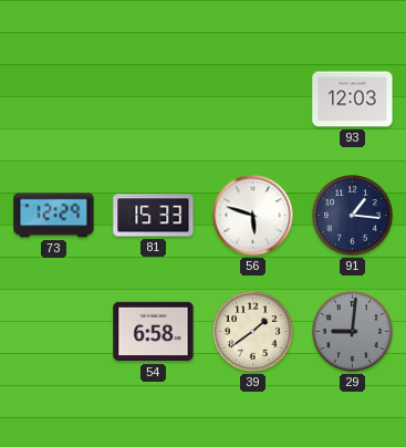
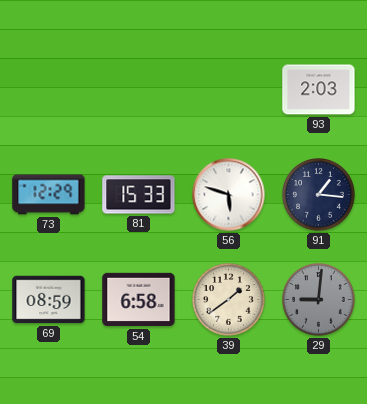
93: 12:03 -> 2:03
69: none -> 08:59
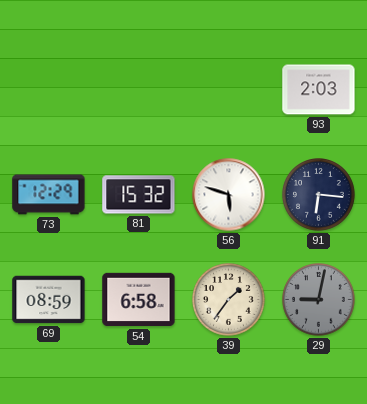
81: 15:33 -> 15:32
91: 1:16 -> 6:16
39: 1:39 -> 1:36
29: 9:01 -> 9:02
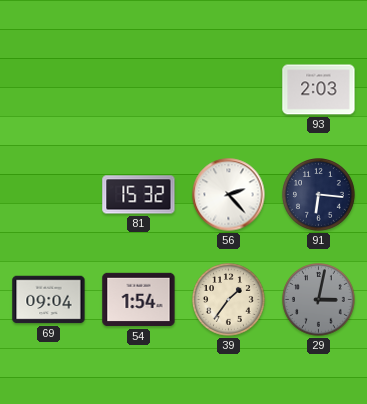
73: 12:29 -> none
56: 5:48 -> 2:23
69: 08:59 -> 09:04
54: 6:58 -> 1:54
29: 9:02 -> 3:02
